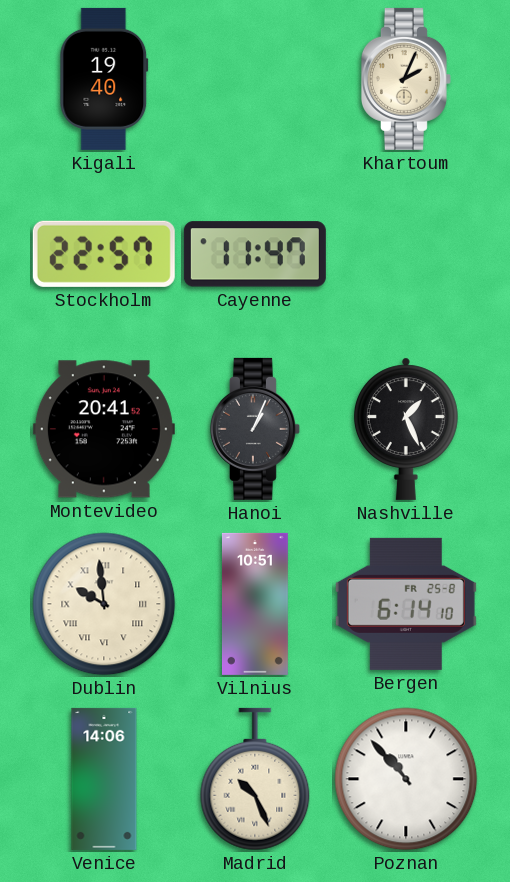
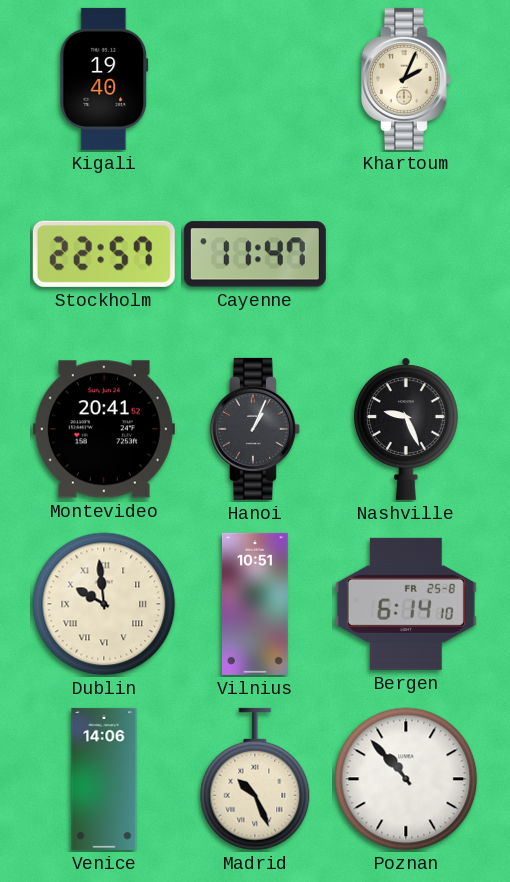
Nashville: 1:26 -> 9:26
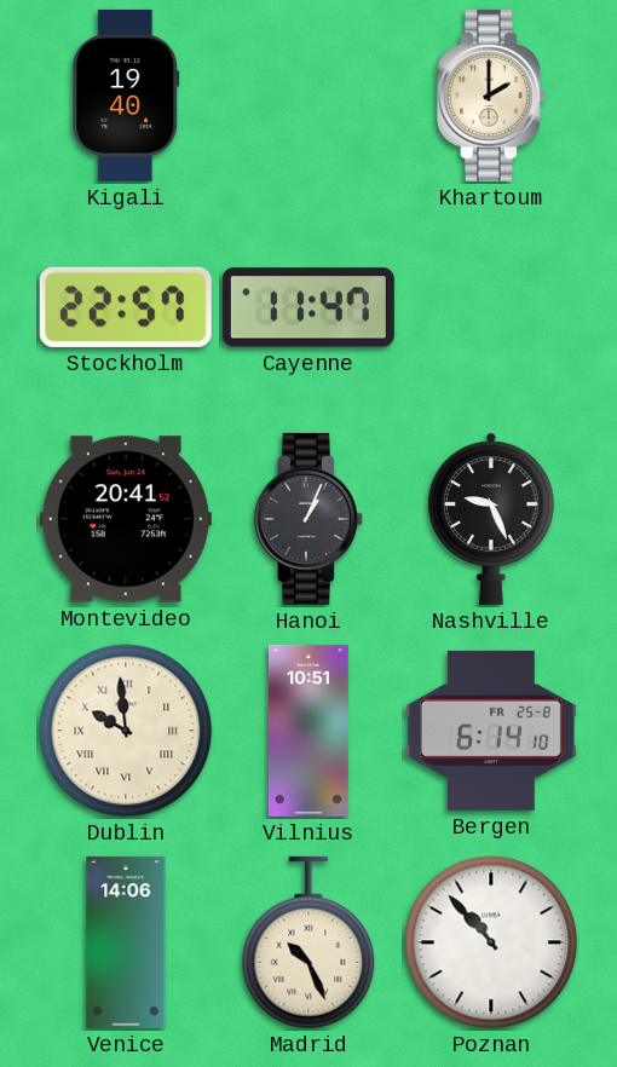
Khartoum: 2:04 -> 2:00
